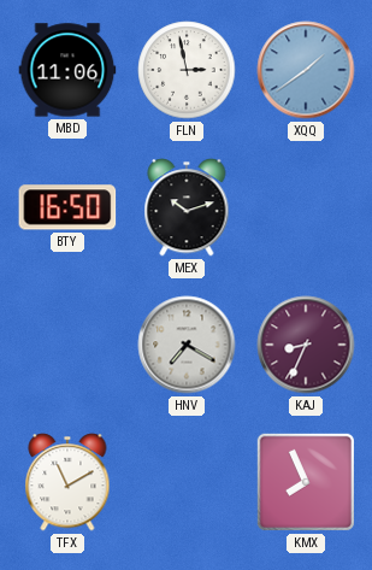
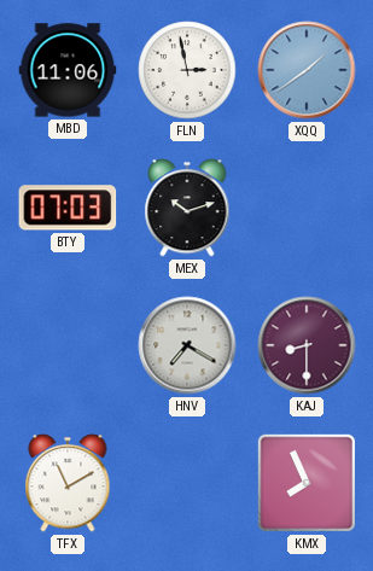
BTY: 16:50 -> 07:03
KAJ: 8:34 -> 8:30
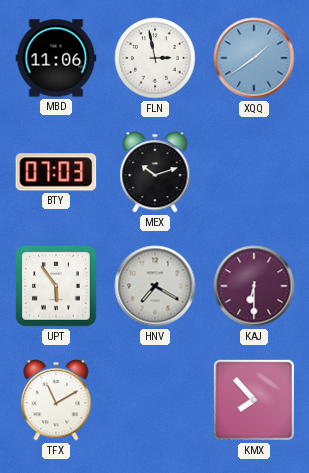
UPT: none -> 5:54
KAJ: 8:30 -> 6:30
KMX: 7:56 -> 7:53
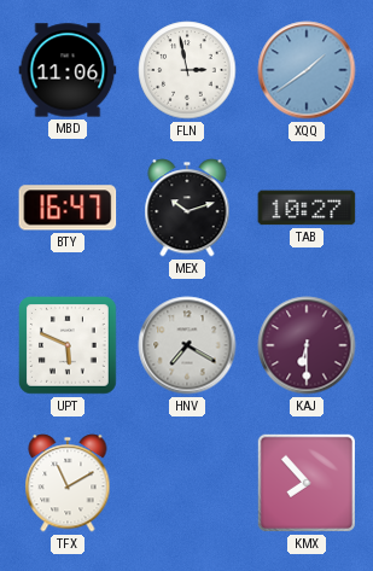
BTY: 07:03 -> 16:47
TAB: none -> 10:27
UPT: 5:54 -> 5:49
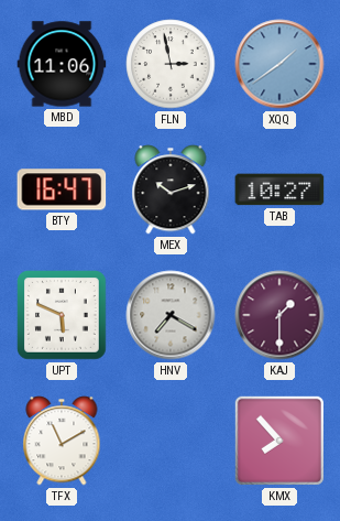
KAJ: 6:30 -> 1:30
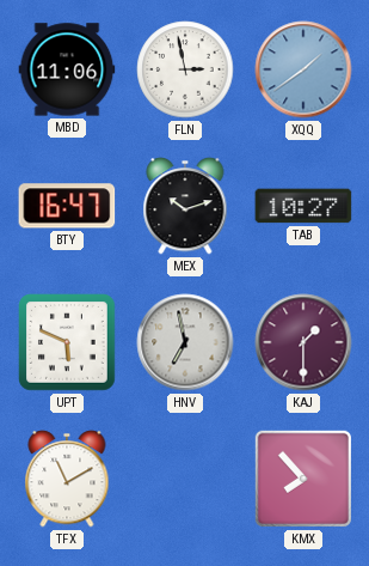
HNV: 7:20 -> 6:58
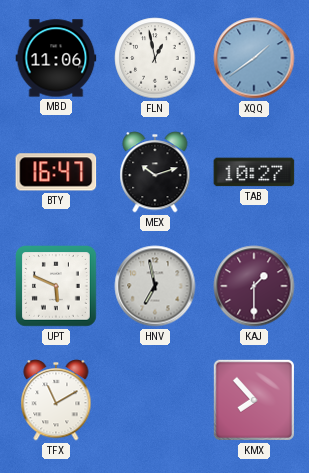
FLN: 2:58 -> 12:58
